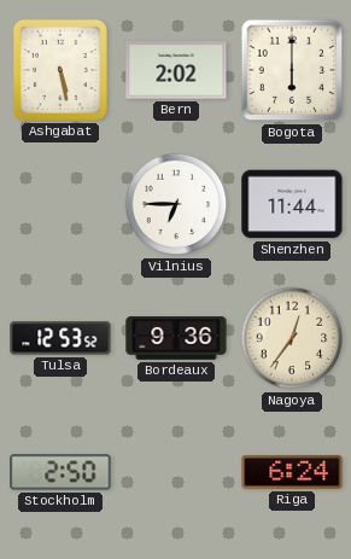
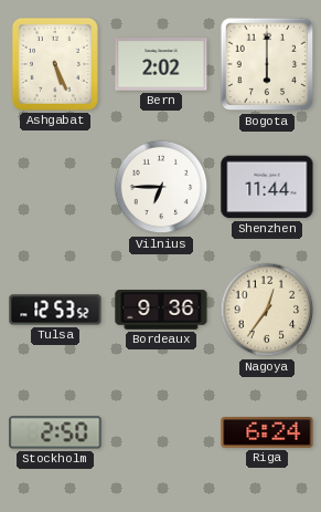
Ashgabat: 5:28 -> 5:26
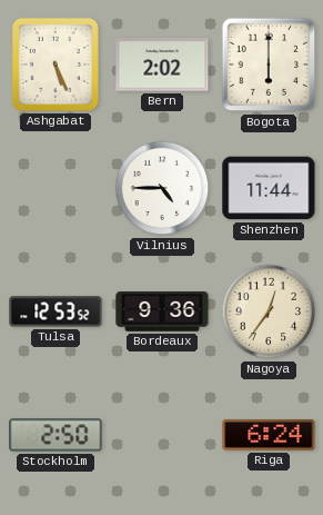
Vilnius: 6:45 -> 4:45
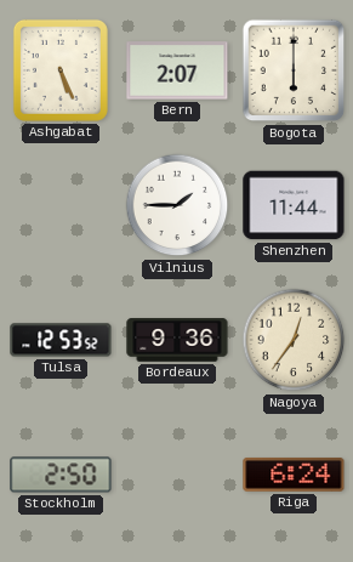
Bern: 2:02 -> 2:07
Vilnius: 4:45 -> 1:45
